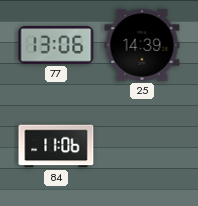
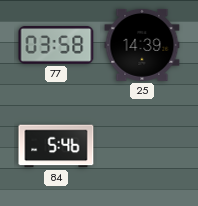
77: 13:06 -> 03:58
84: 11:06 -> 5:46
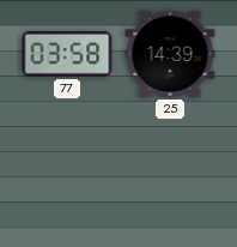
84: 5:46 -> none
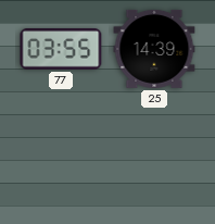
77: 03:58 -> 03:55
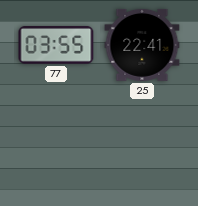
25: 14:39 -> 22:41
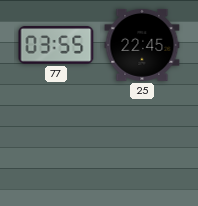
25: 22:41 -> 22:45
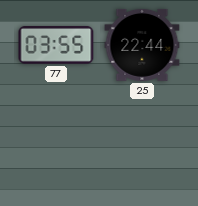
25: 22:45 -> 22:44
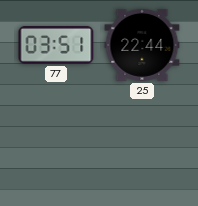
77: 03:55 -> 03:51
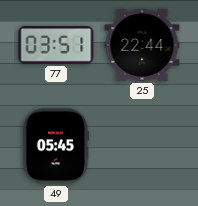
49: none -> 05:45
